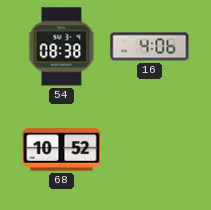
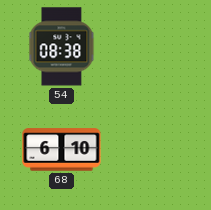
16: 4:06 -> none
68: 10:52 -> 6:10
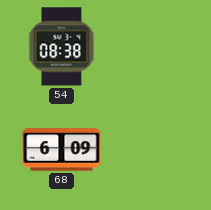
68: 6:10 -> 6:09
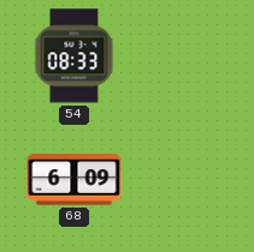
54: 08:38 -> 08:33
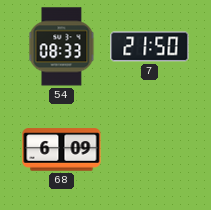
7: none -> 21:50
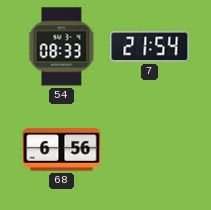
7: 21:50 -> 21:54
68: 6:09 -> 6:56
